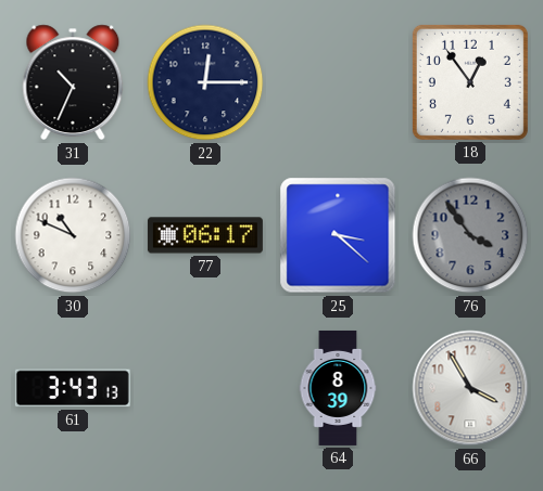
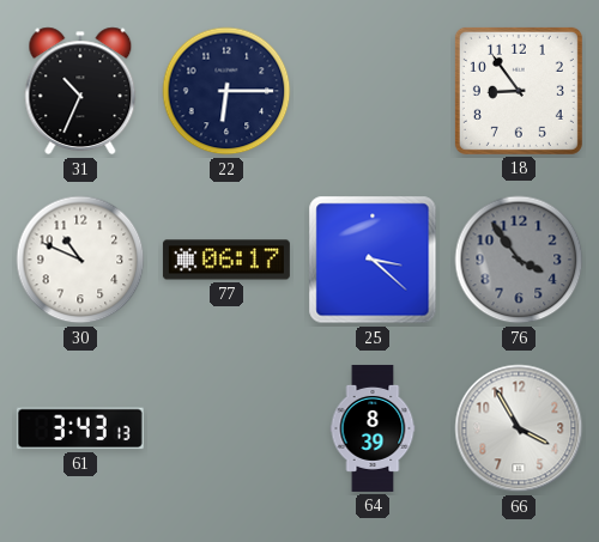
22: 12:15 -> 6:15
18: 12:54 -> 8:54
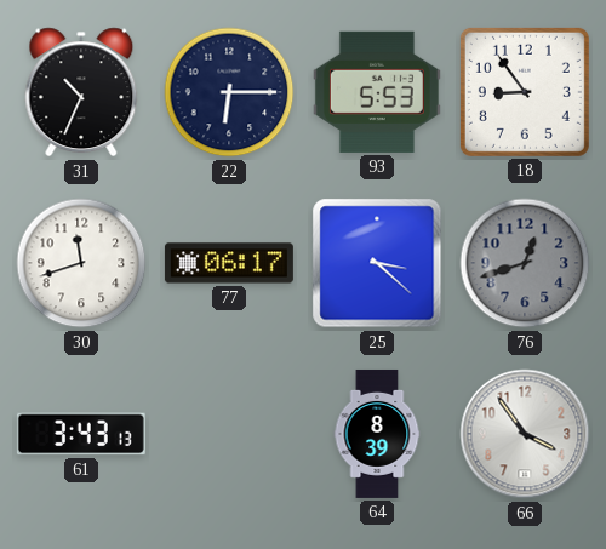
93: none -> 5:53
30: 10:49 -> 11:42
76: 3:54 -> 12:42
66: 3:55 -> 3:54
